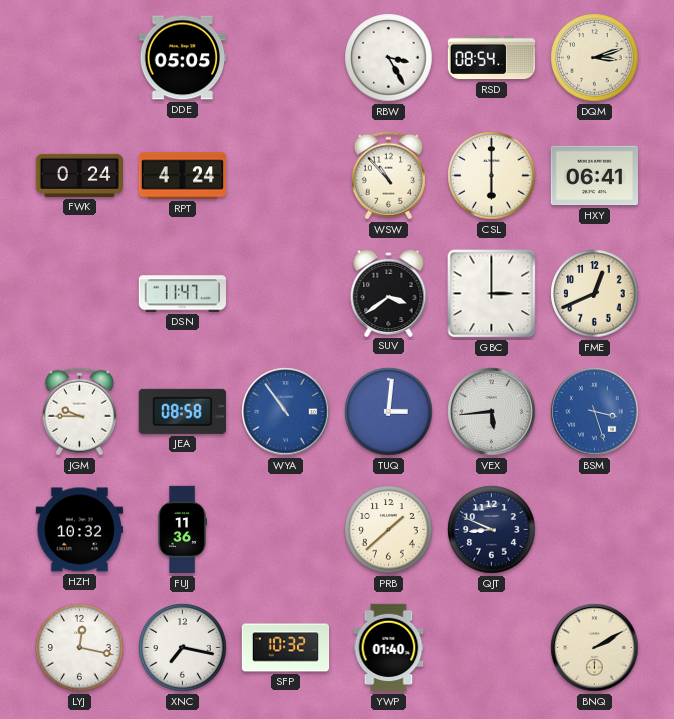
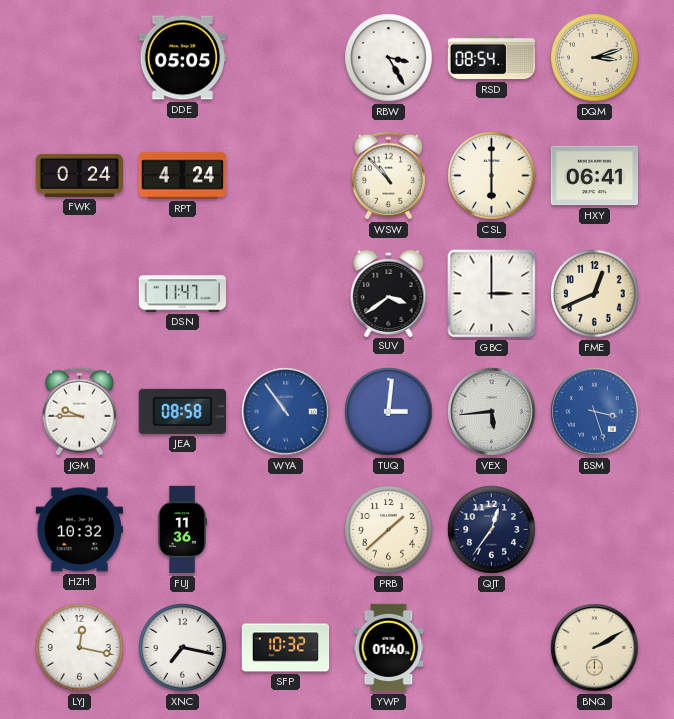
QJT: 8:49 -> 12:36
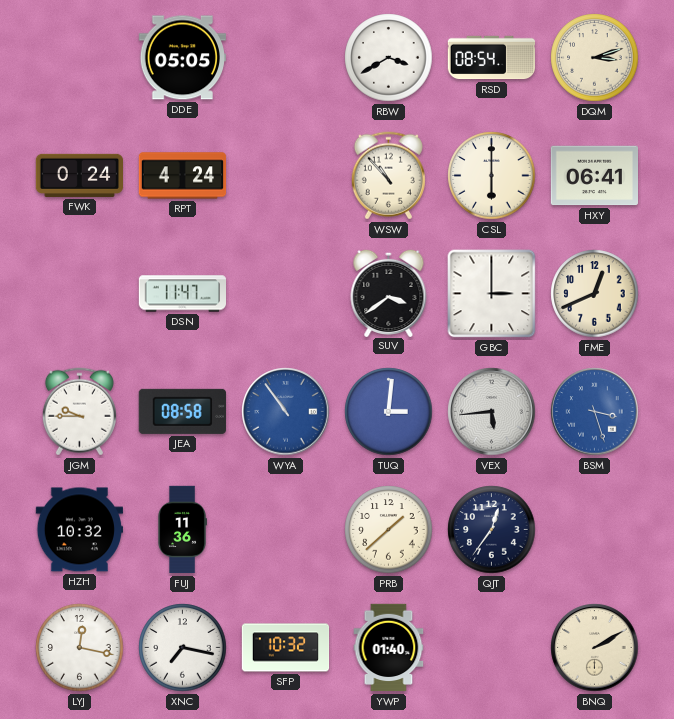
RBW: 3:25 -> 3:40
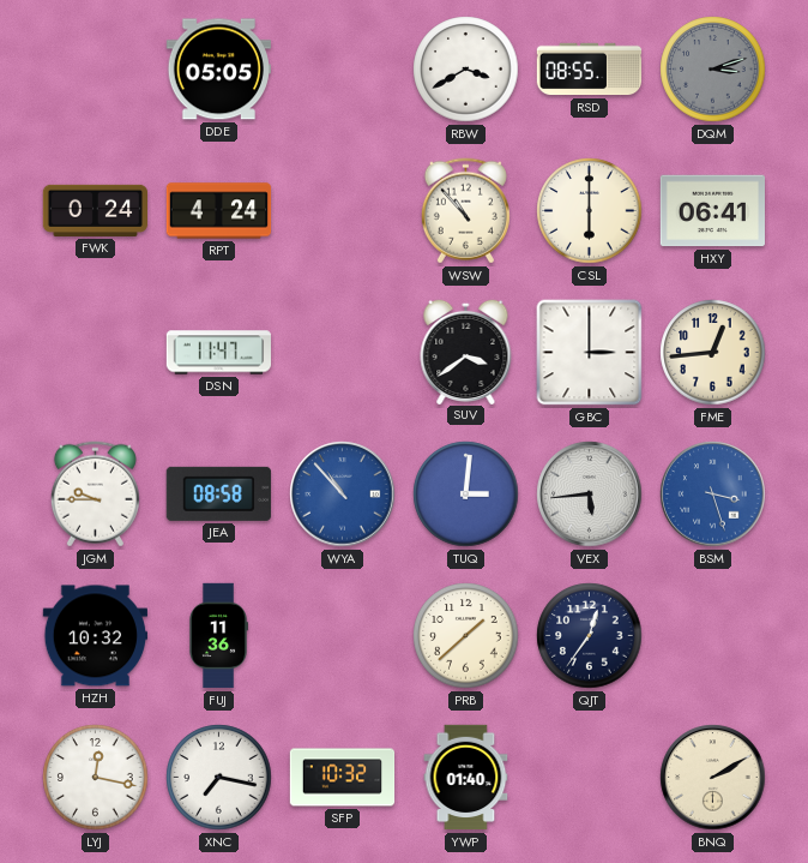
RSD: 08:54 -> 08:55
DQM dial: cream -> grey
FME: 12:41 -> 12:44
WYA: 10:54 -> 10:53
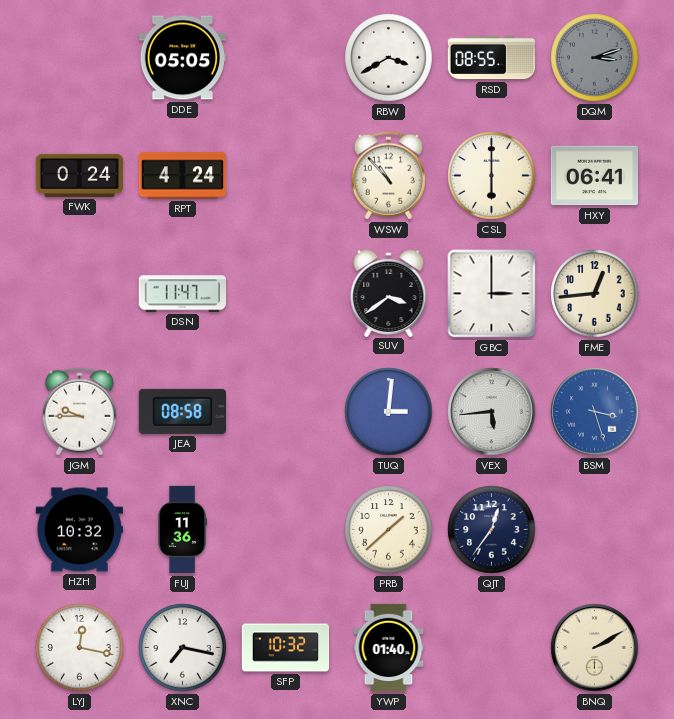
WYA: 10:53 -> none
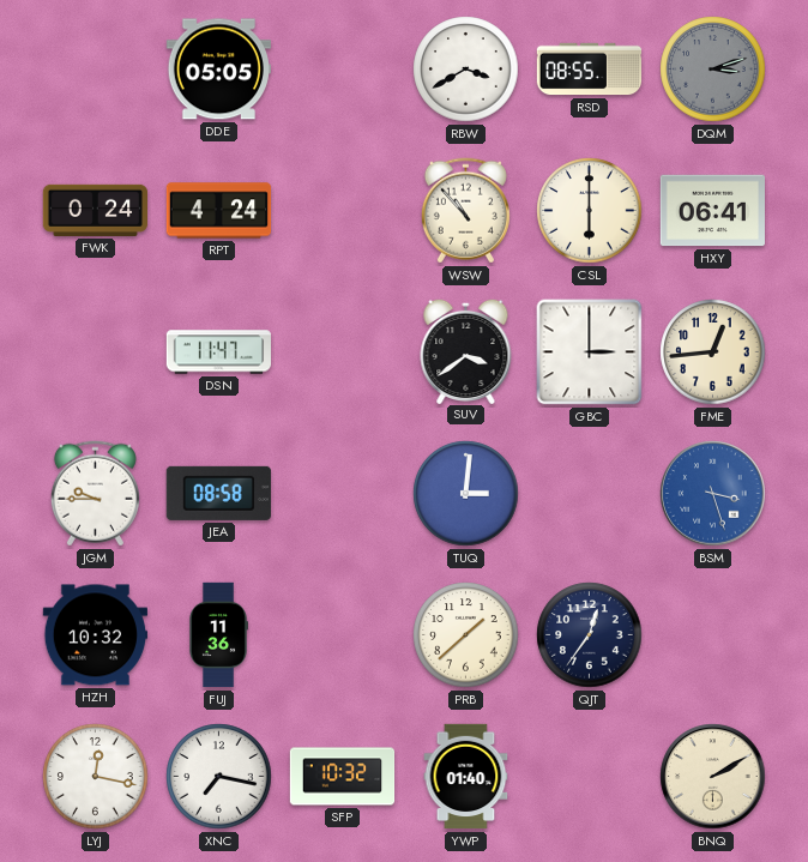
VEX: 5:44 -> none
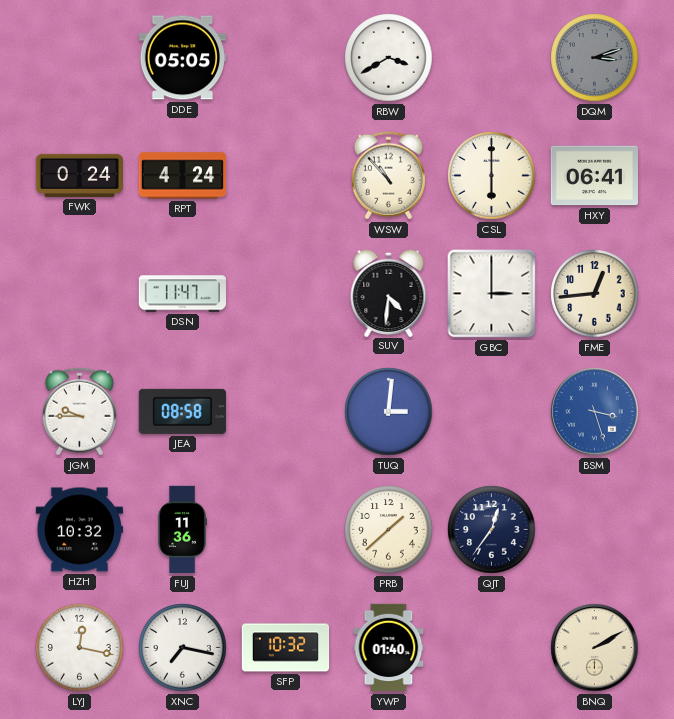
RSD: 08:55 -> none
SUV: 3:39 -> 4:31
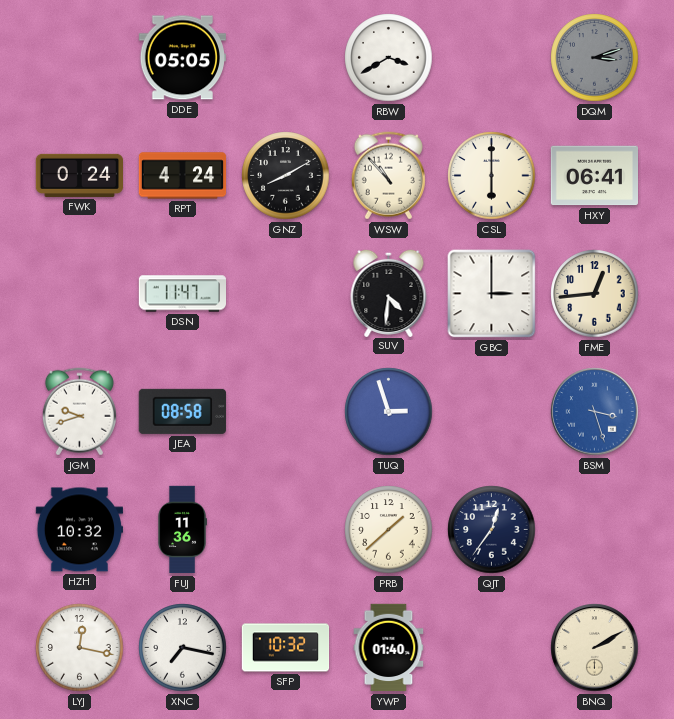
GNZ: none -> 8:10
JGM: 9:45 -> 9:42
TUQ: 3:01 -> 2:57
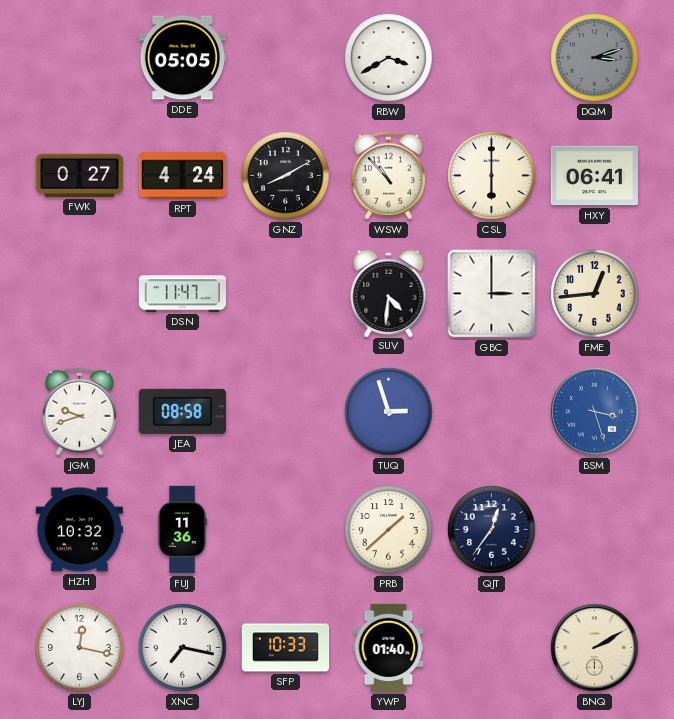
FWK: 0:24 -> 0:27
SFP: 10:32 -> 10:33
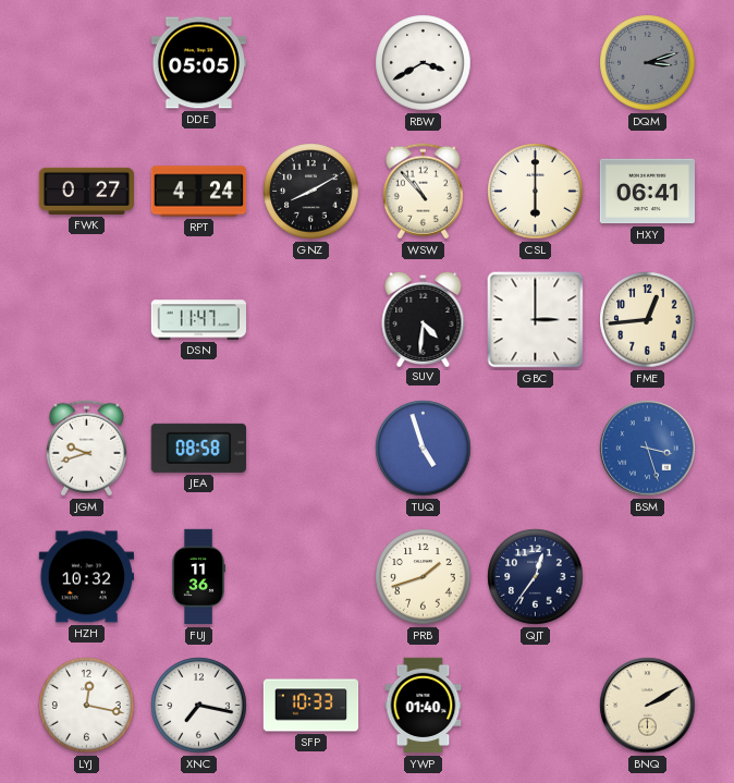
TUQ: 2:57 -> 4:57
PRB: 1:38 -> 1:42
